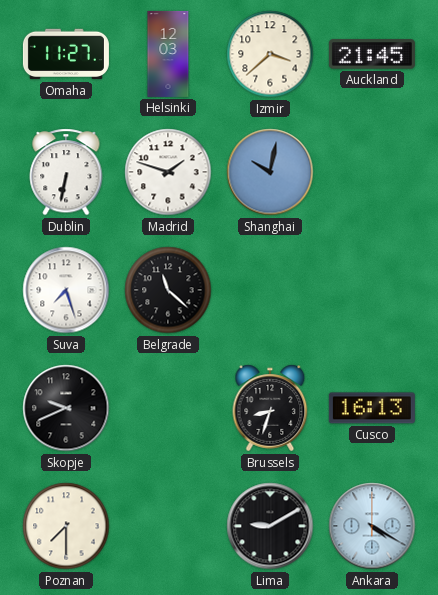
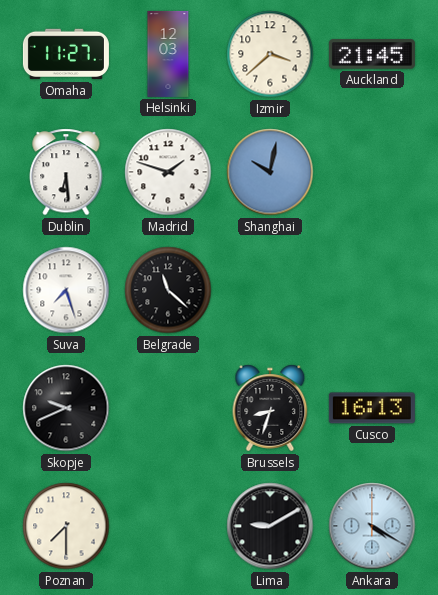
Dublin: 6:32 -> 6:29
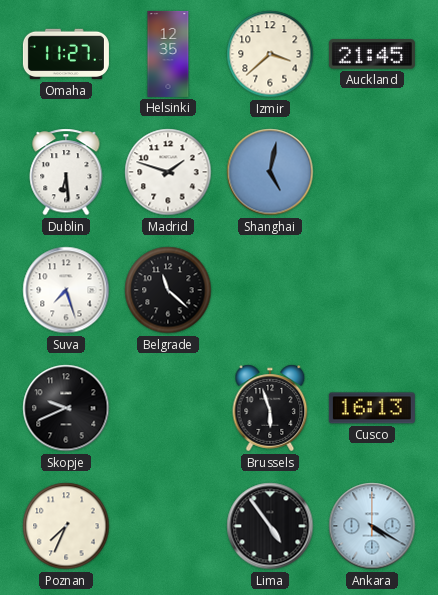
Helsinki: 12:03 -> 12:35
Shanghai: 10:02 -> 5:02
Brussels: 8:33 -> 5:57
Poznan: 7:30 -> 7:34
Lima: 9:10 -> 4:54
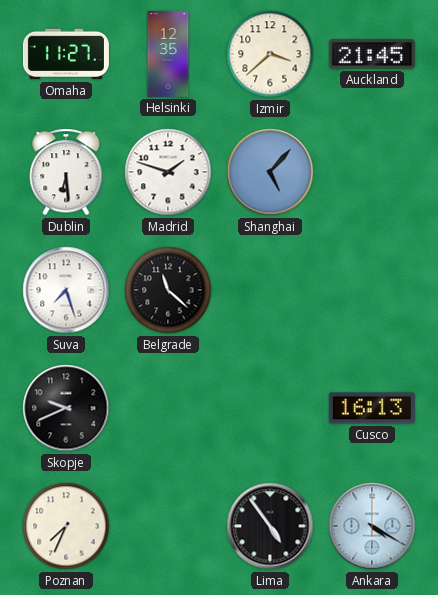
Shanghai: 5:02 -> 5:07
Brussels: 5:57 -> none
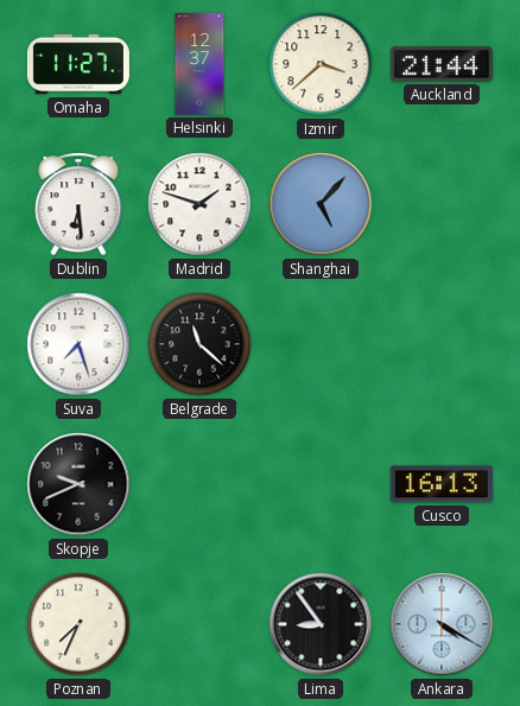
Helsinki: 12:35 -> 12:37
Auckland: 21:45 -> 21:44
Lima: 4:54 -> 8:54
